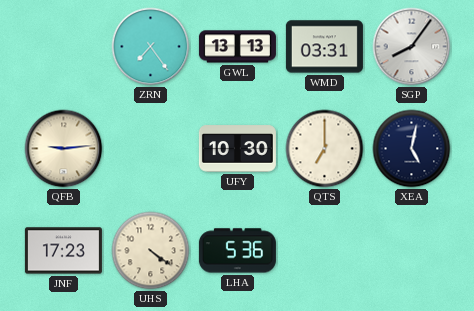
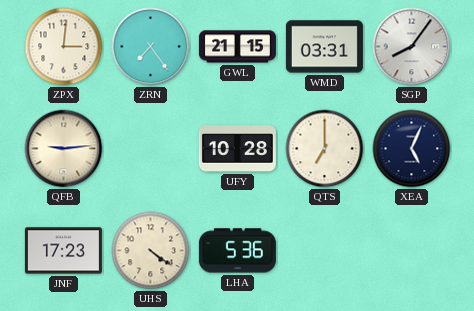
ZPX: none -> 3:01
GWL: 13:13 -> 21:15
UFY: 10:30 -> 10:28
XEA: 5:02 -> 5:04
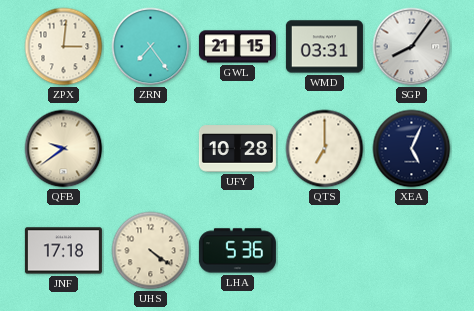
QFB: 9:14 -> 9:39
JNF: 17:23 -> 17:18
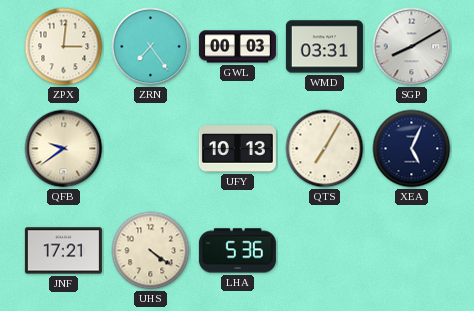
GWL: 21:15 -> 00:03
SGP: 8:06 -> 8:10
UFY: 10:28 -> 10:13
QTS: 7:00 -> 7:05
JNF: 17:18 -> 17:21
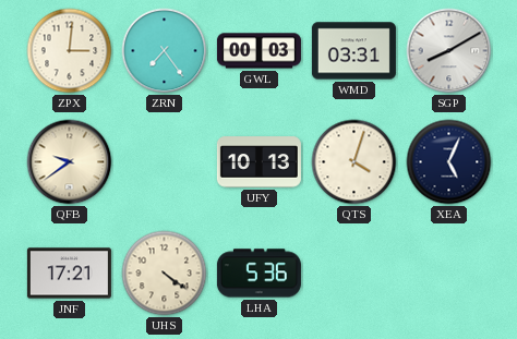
QTS: 7:05 -> 4:03
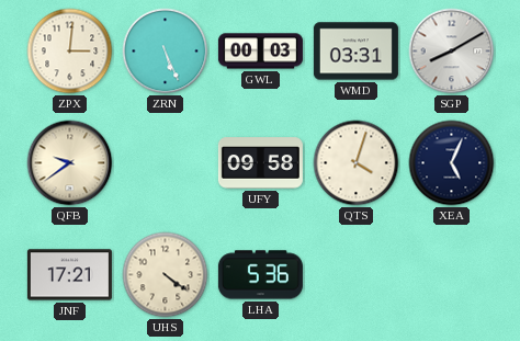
ZRN: 7:24 -> 5:26
UFY: 10:13 -> 09:58
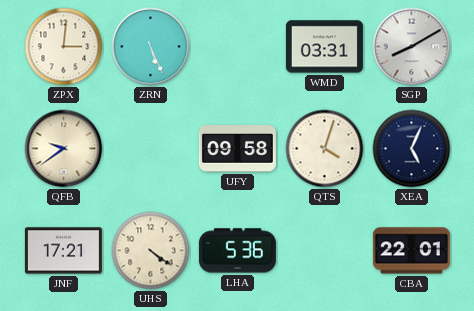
GWL: 00:03 -> none
CBA: none -> 22:01
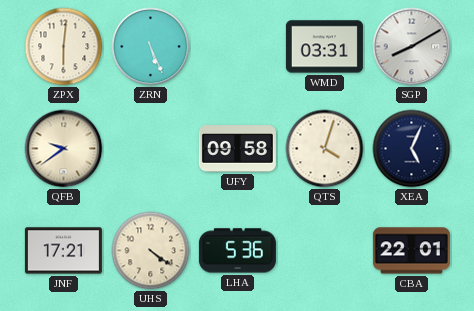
ZPX: 3:01 -> 6:01
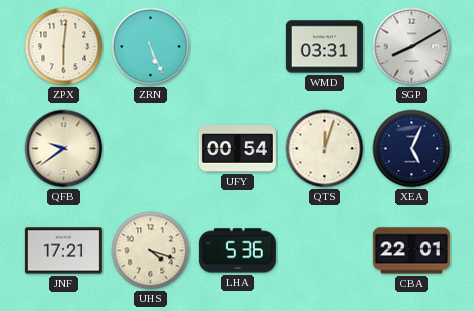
UFY: 09:58 -> 00:54
QTS: 4:03 -> 12:03
UHS: 4:21 -> 4:18
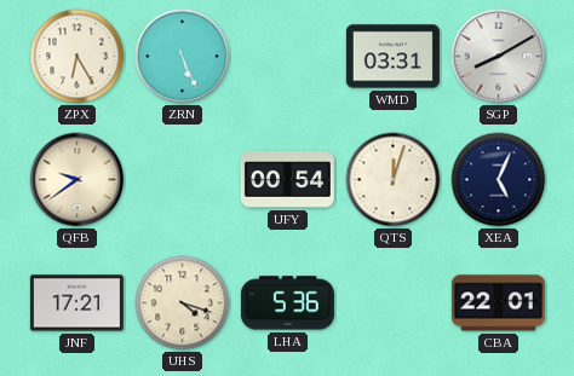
ZPX: 6:01 -> 6:25
